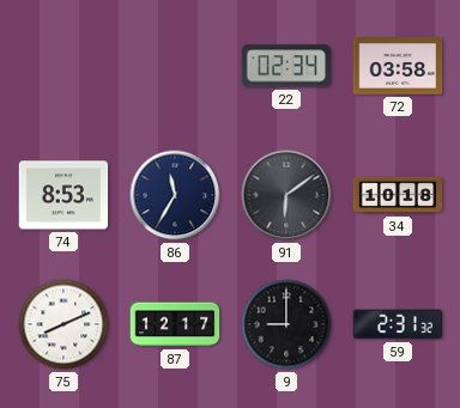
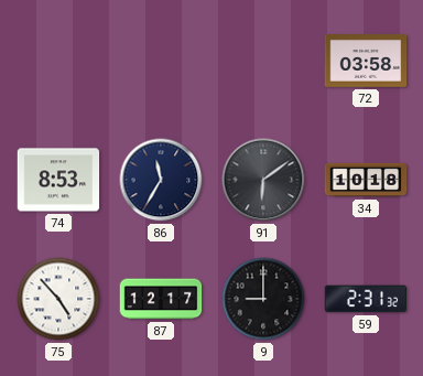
22: 02:34 -> none
75: 8:11 -> 4:53
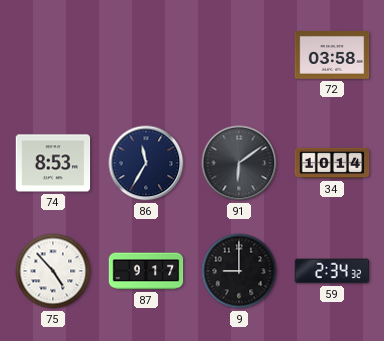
34: 10:18 -> 10:14
87: 12:17 -> 9:17
59: 2:31 -> 2:34
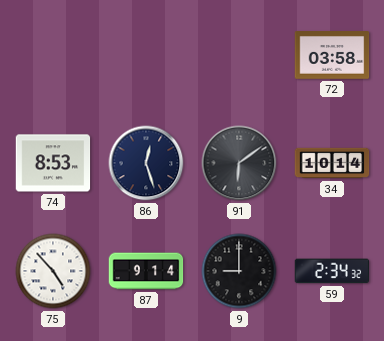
86: 11:35 -> 12:27
87: 9:17 -> 9:14
